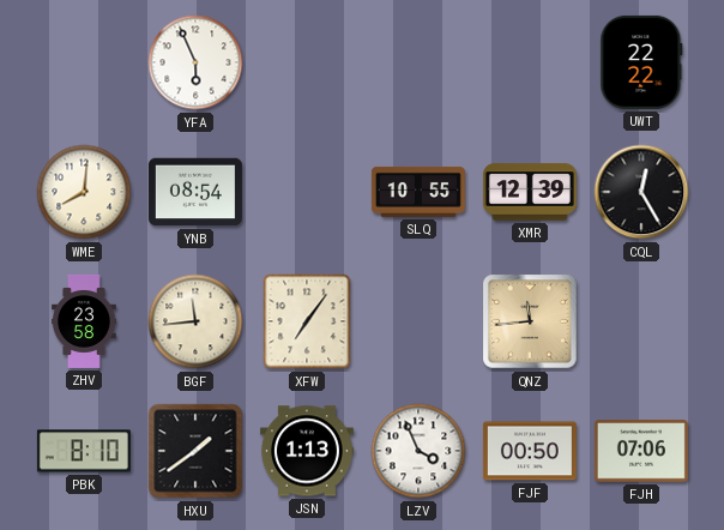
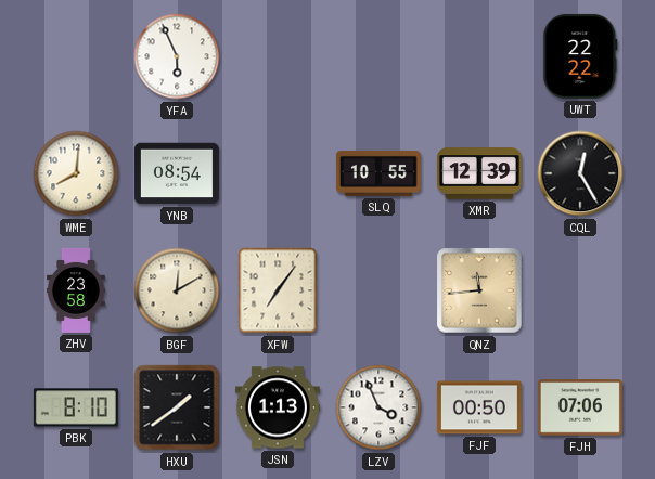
BGF: 11:44 -> 12:10
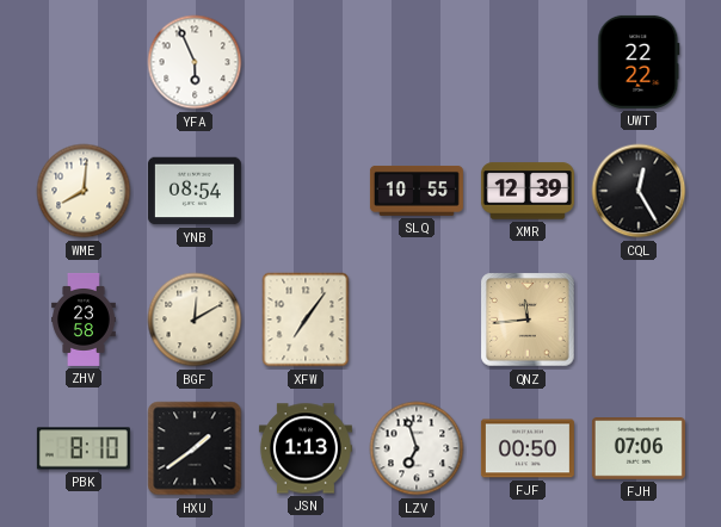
LZV: 3:56 -> 6:57
